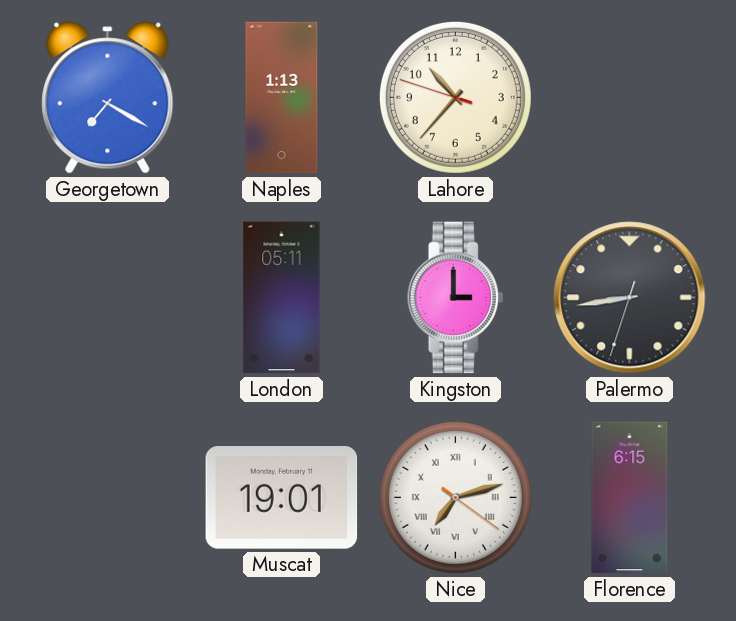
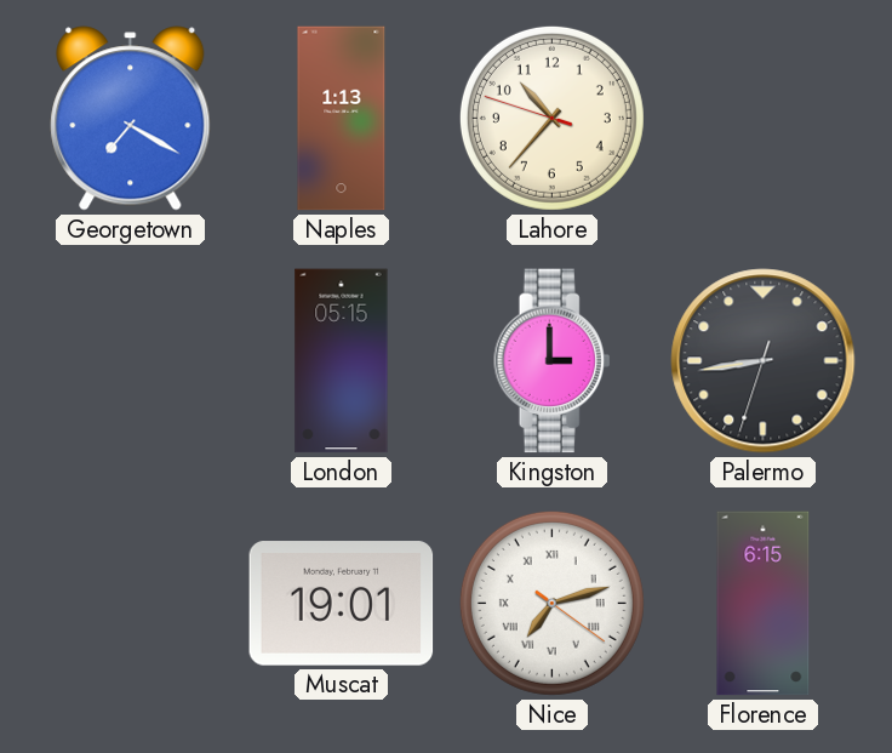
London: 05:11 -> 05:15
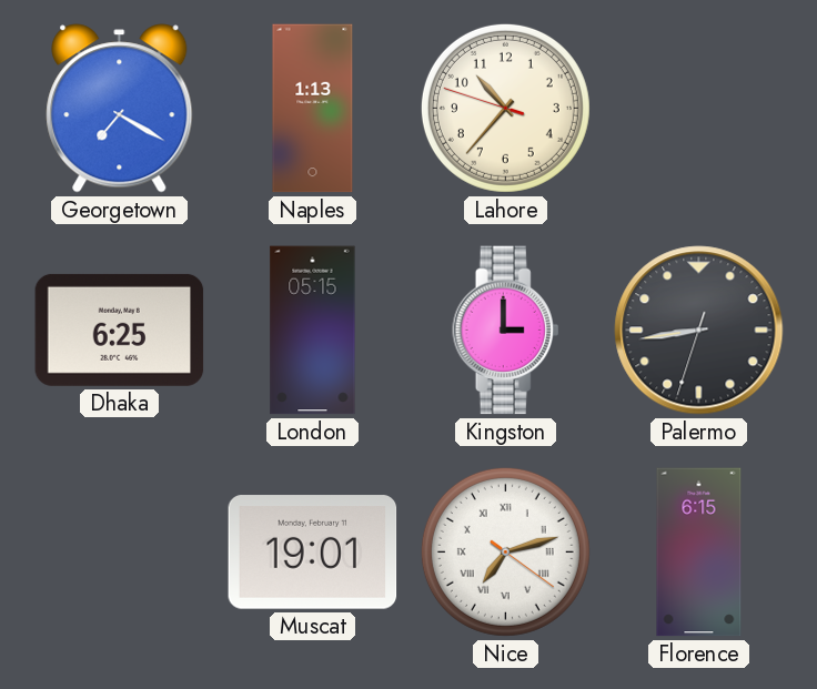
Dhaka: none -> 6:25
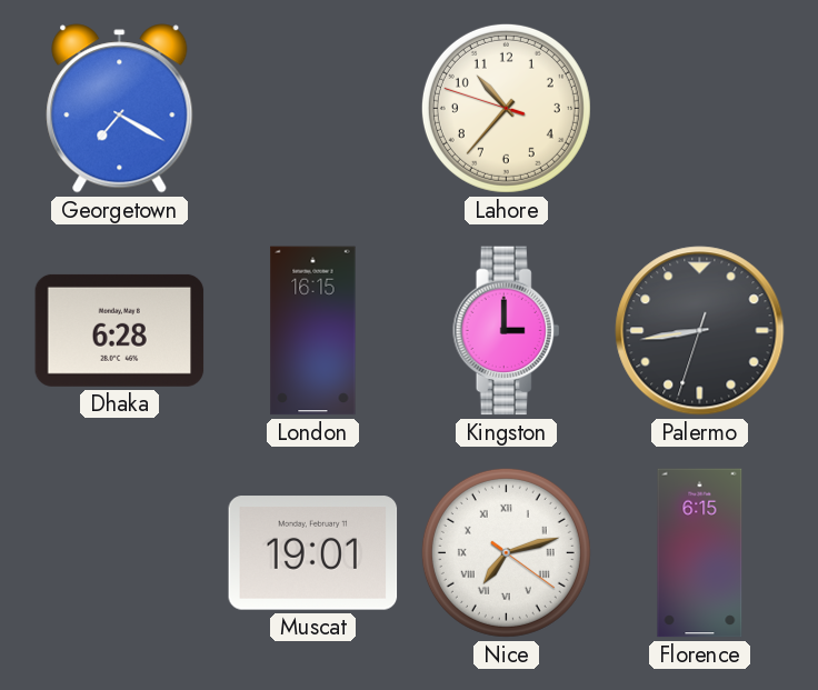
Naples: 1:13 -> none
Dhaka: 6:25 -> 6:28
London: 05:15 -> 16:15
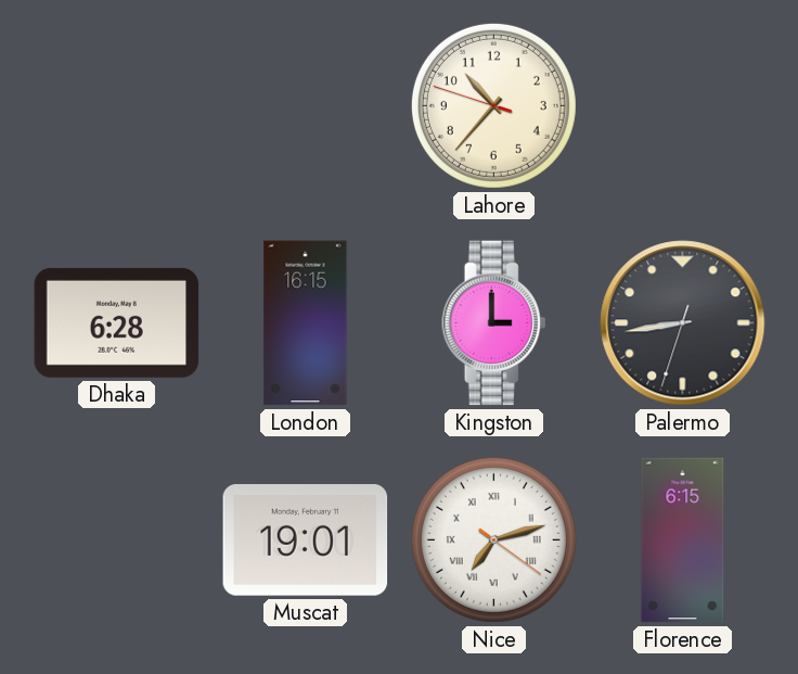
Georgetown: 7:20 -> none
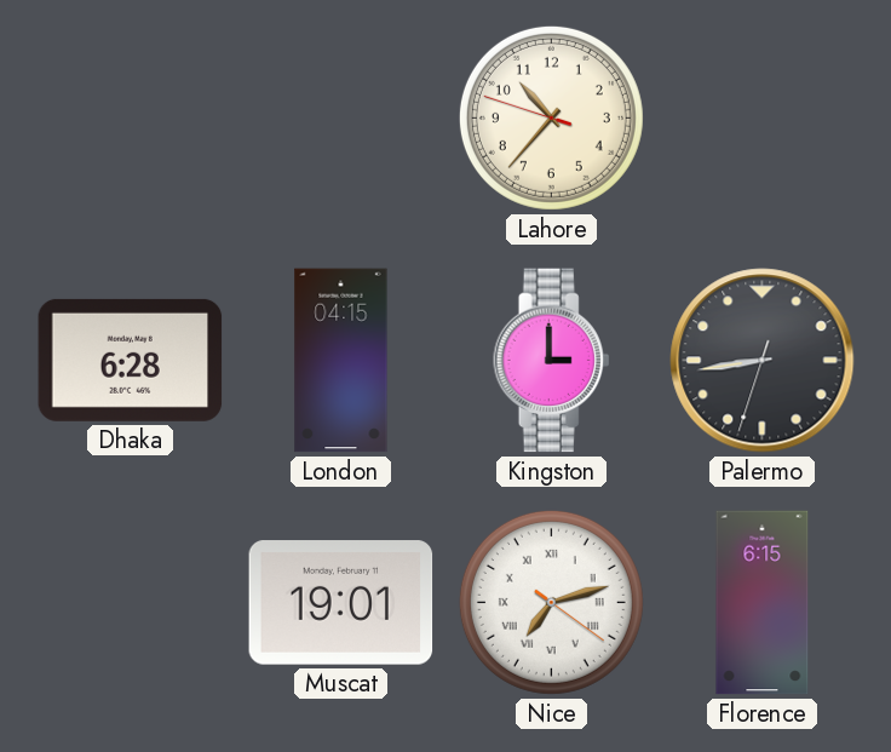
London: 16:15 -> 04:15
